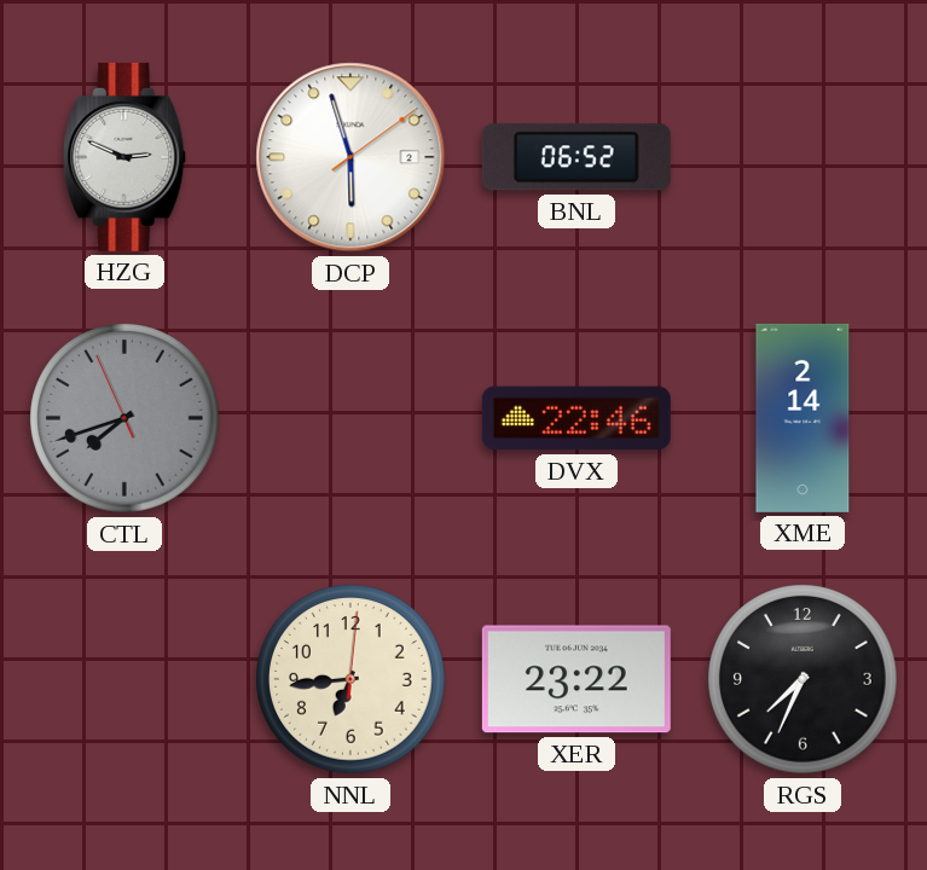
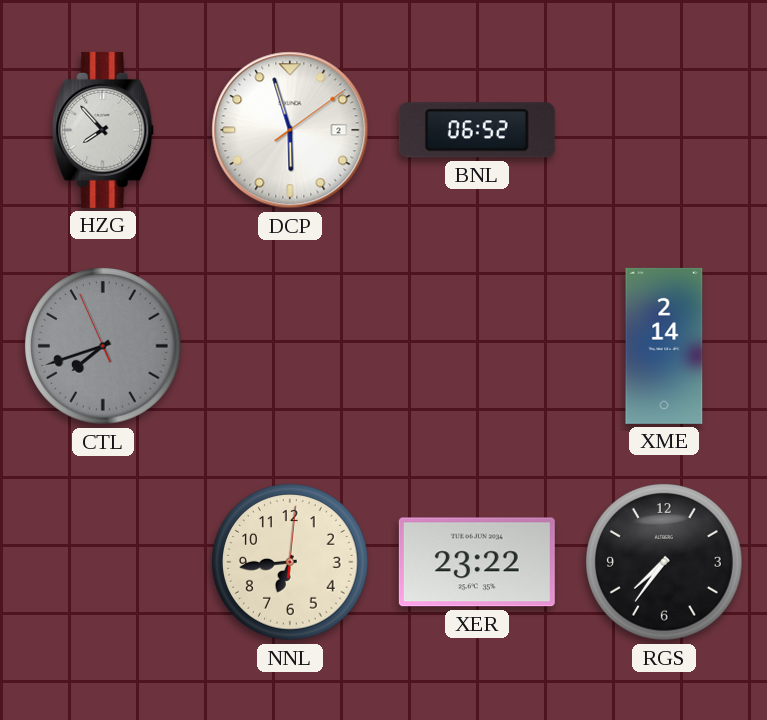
HZG: 2:49 -> 7:53
DVX: 22:46 -> none
RGS: 7:34 -> 7:36
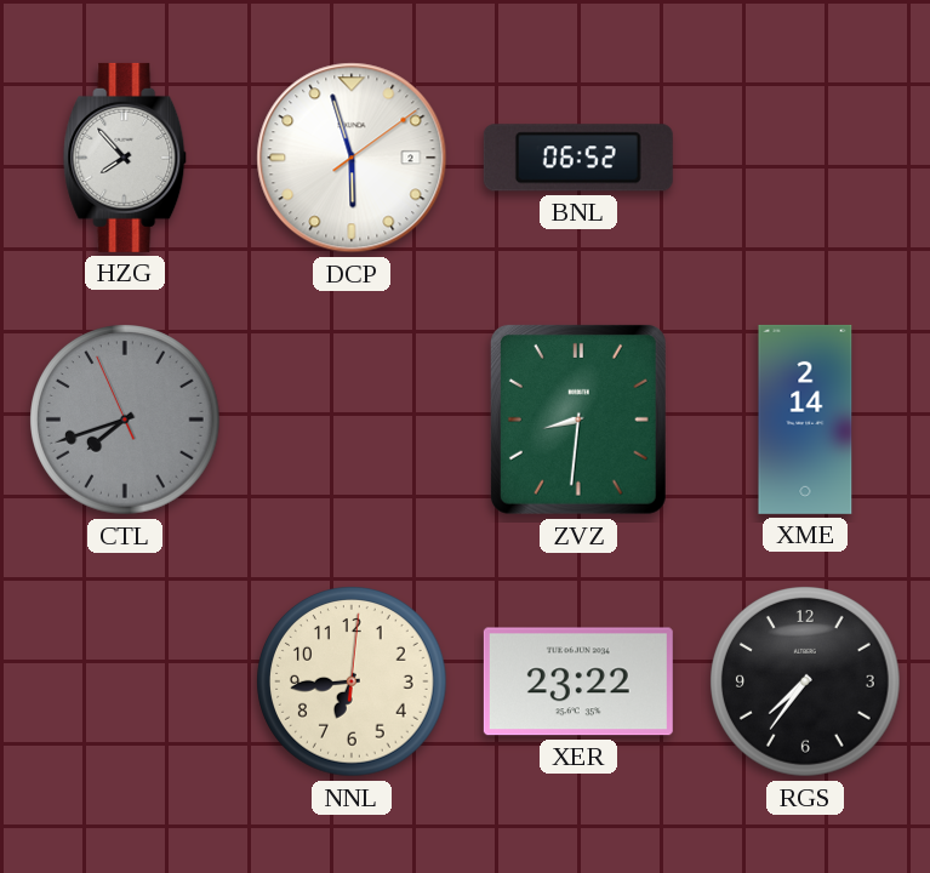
ZVZ: none -> 8:31
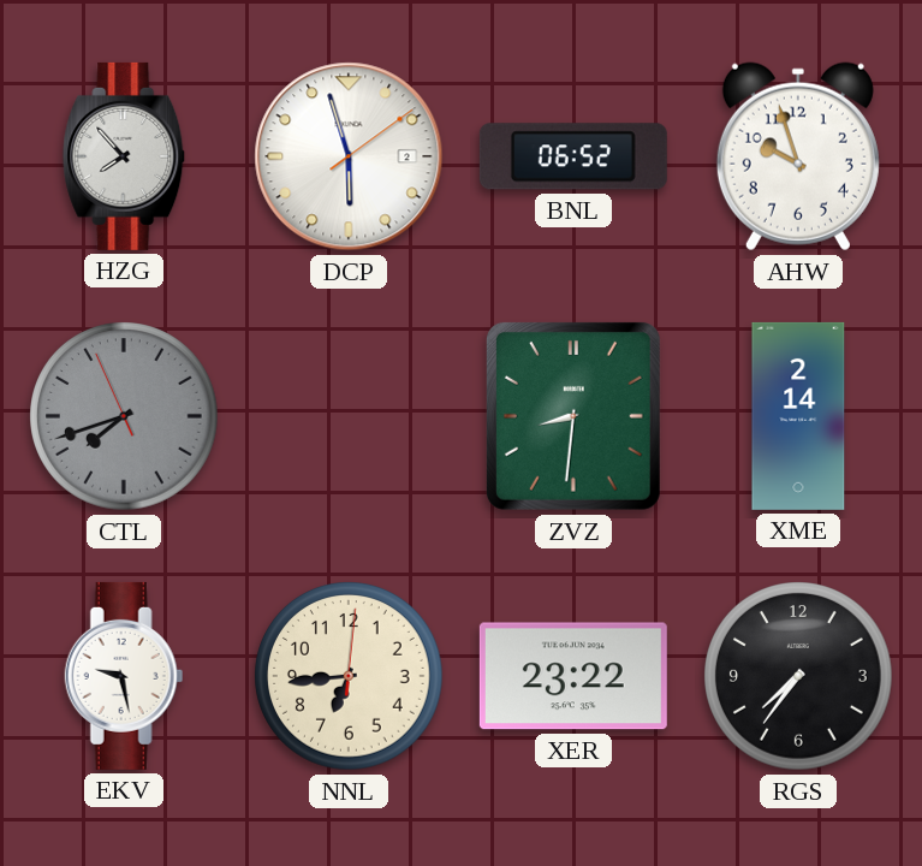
AHW: none -> 9:57
EKV: none -> 9:28
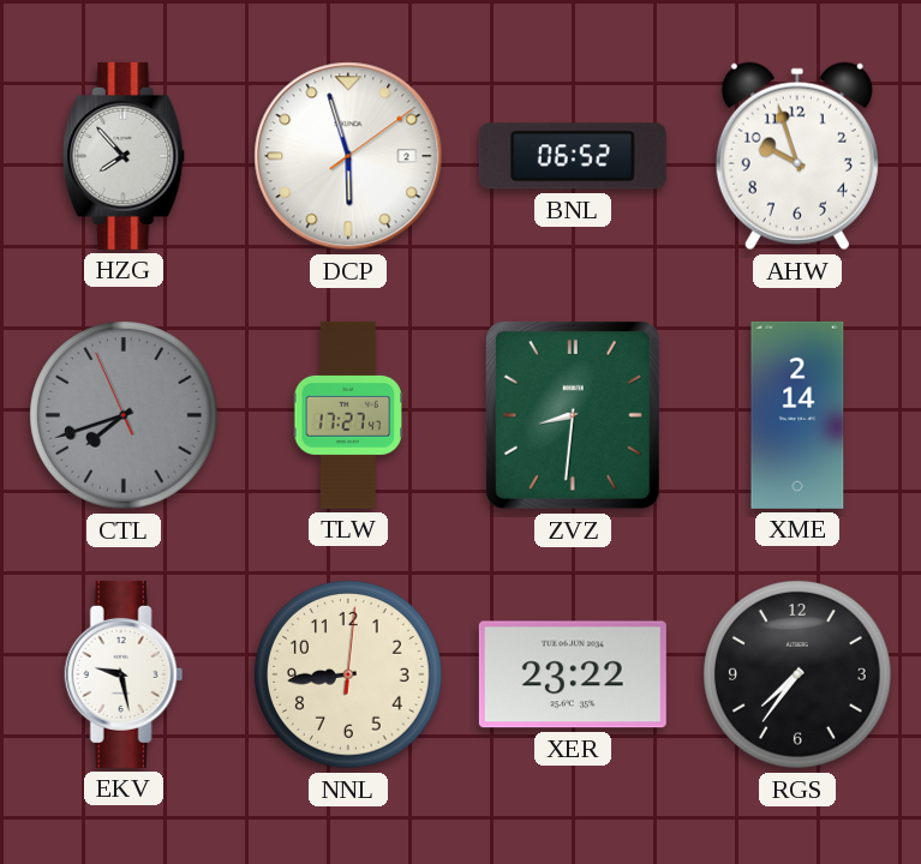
TLW: none -> 17:27
NNL: 6:44 -> 8:44
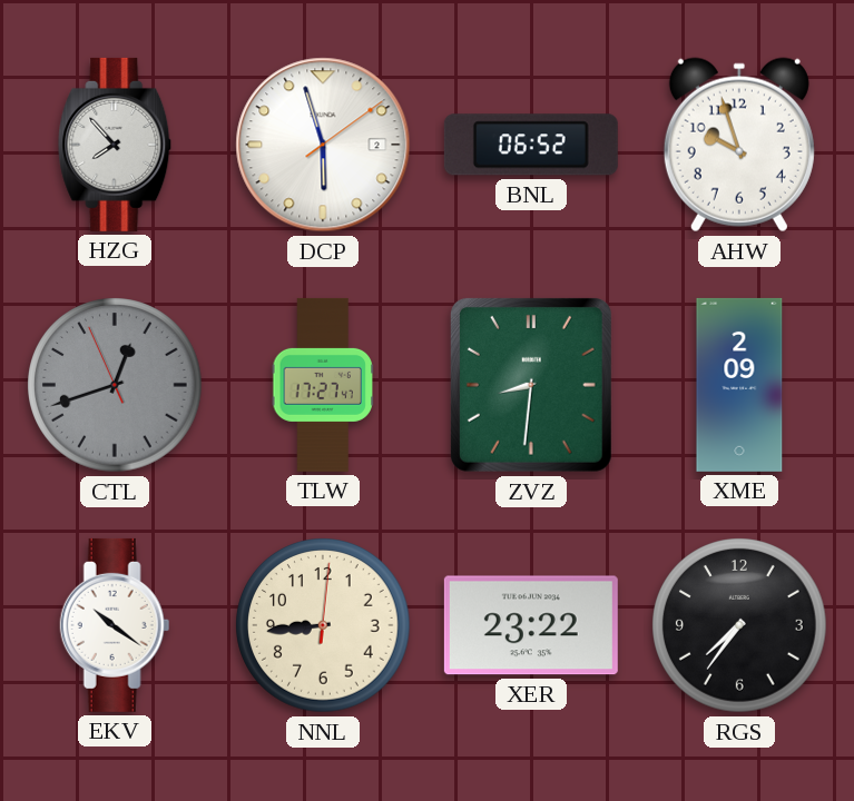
CTL: 7:41 -> 12:41
XME: 2:14 -> 2:09
EKV: 9:28 -> 10:21
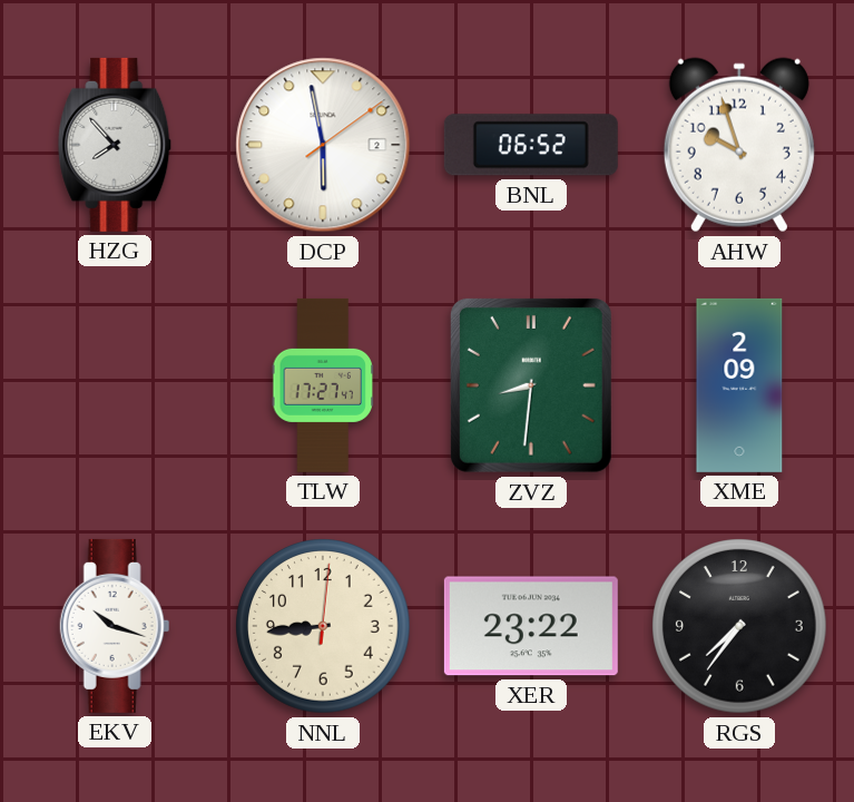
DCP: 5:57 -> 5:58
CTL: 12:41 -> none
EKV: 10:21 -> 10:18
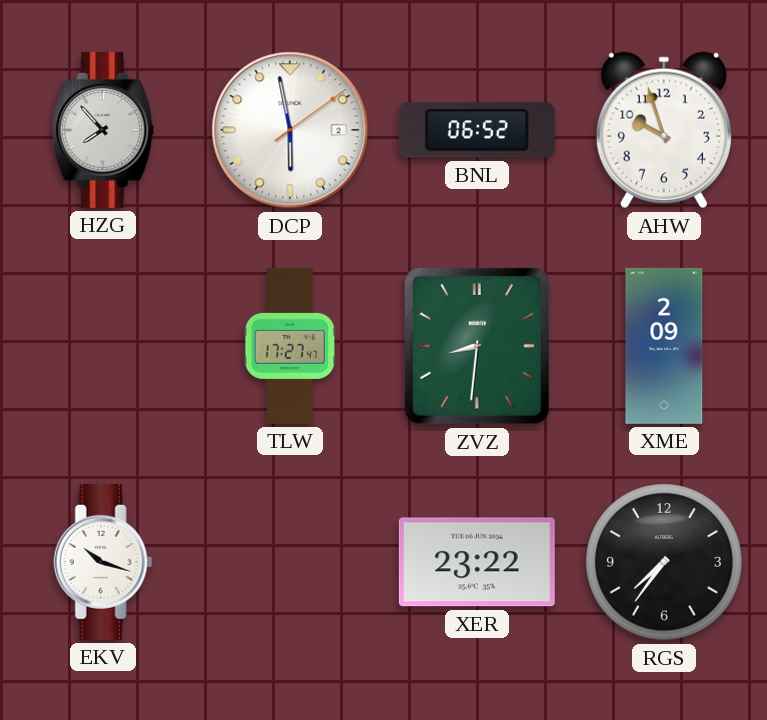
NNL: 8:44 -> none
